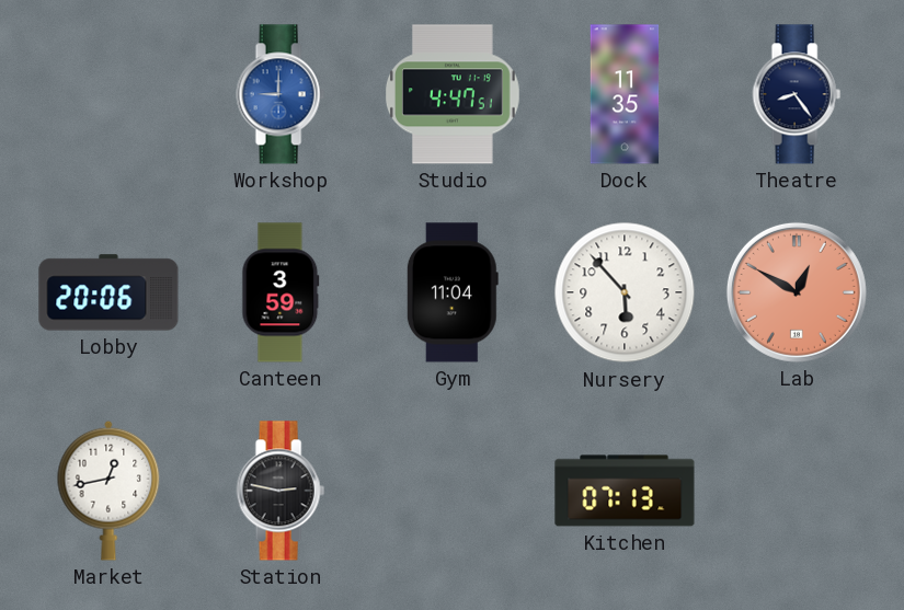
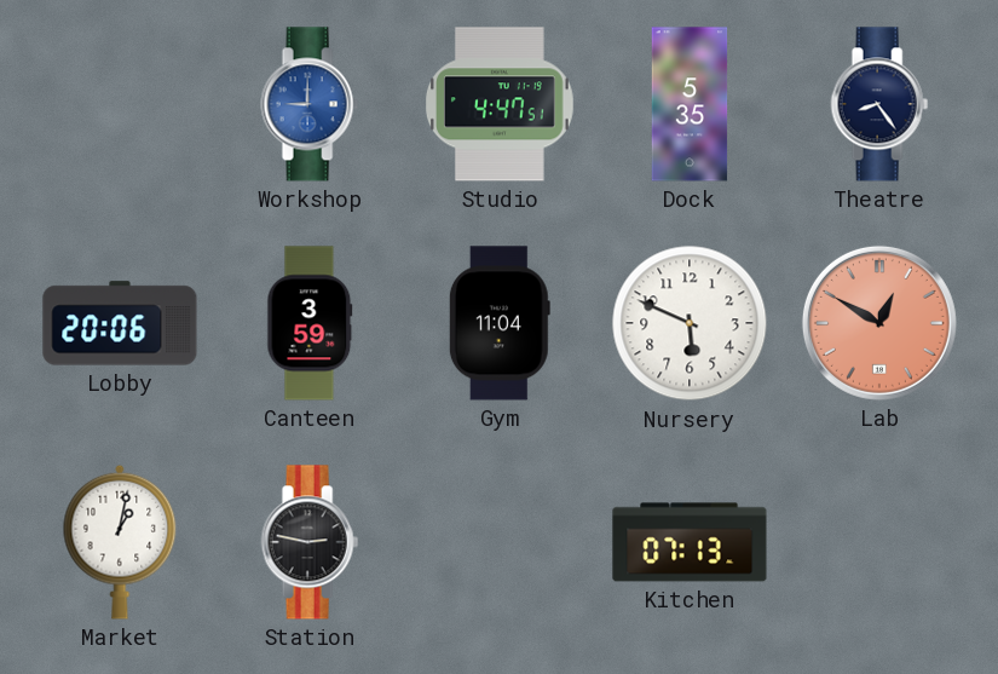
Dock: 11:35 -> 5:35
Nursery: 5:53 -> 5:49
Market: 12:43 -> 1:02
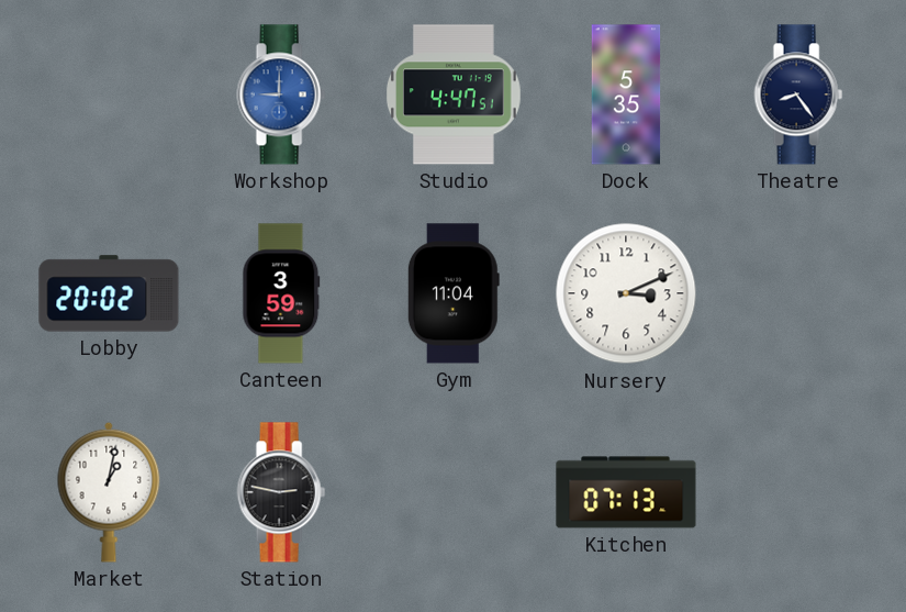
Lobby: 20:06 -> 20:02
Nursery: 5:49 -> 3:11
Lab: 12:50 -> none
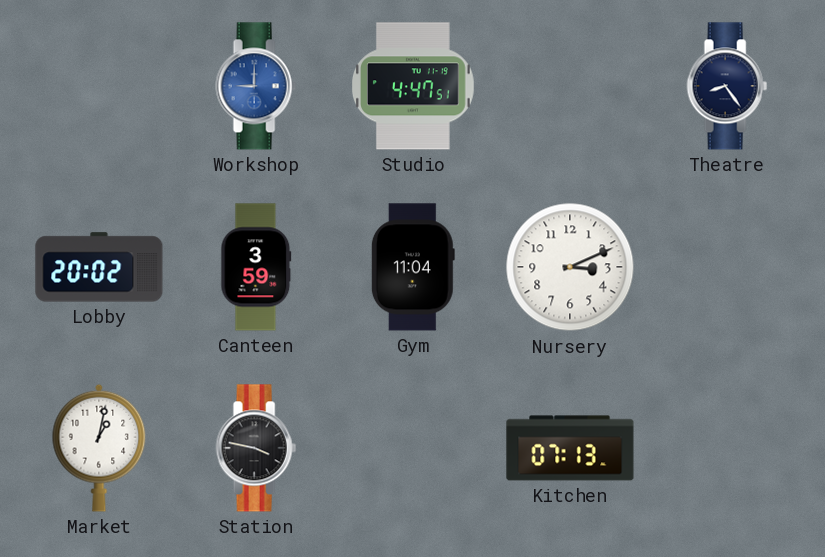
Dock: 5:35 -> none
Station: 2:47 -> 3:47
